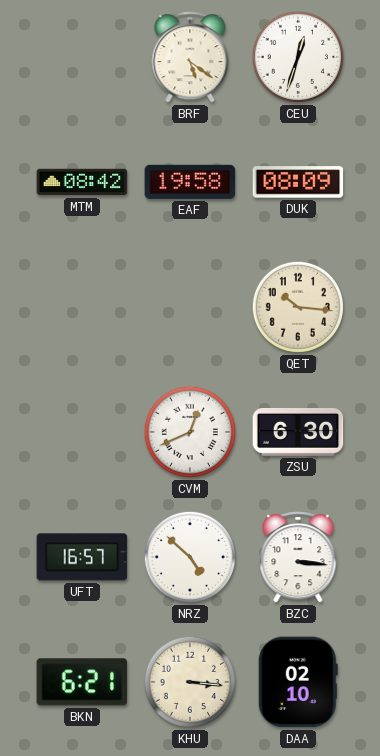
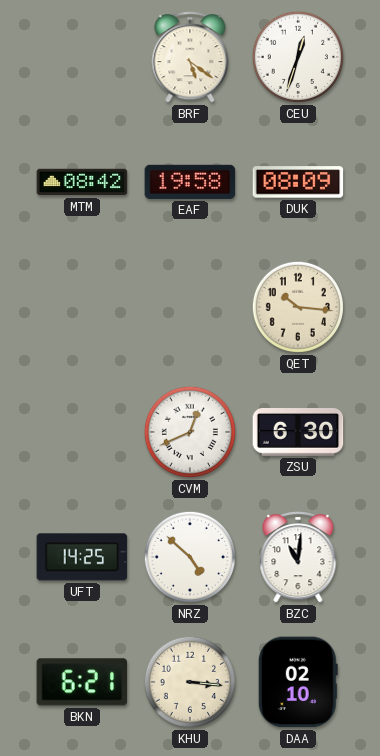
UFT: 16:57 -> 14:25
BZC: 3:16 -> 11:01
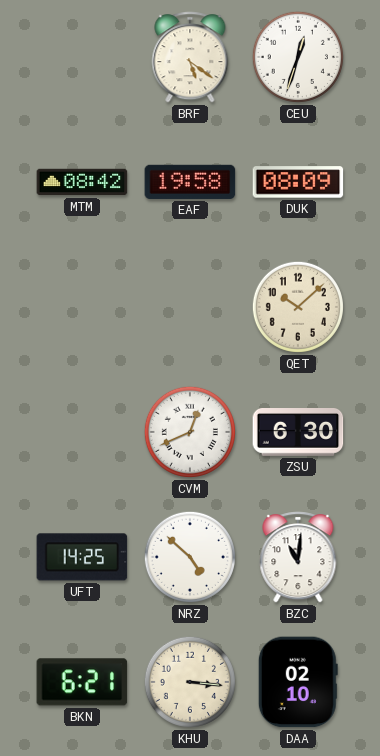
QET: 10:16 -> 10:08
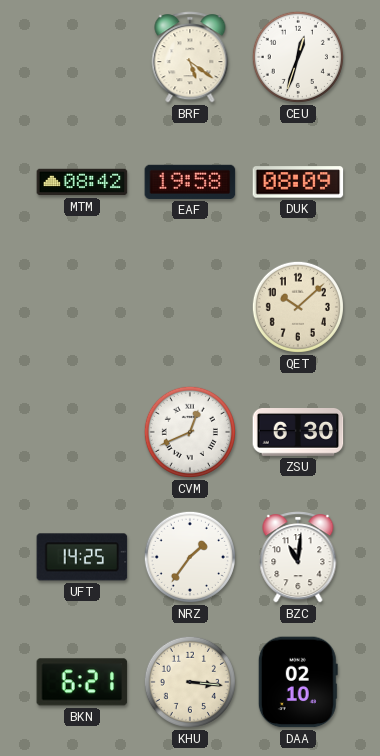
NRZ: 4:52 -> 1:36
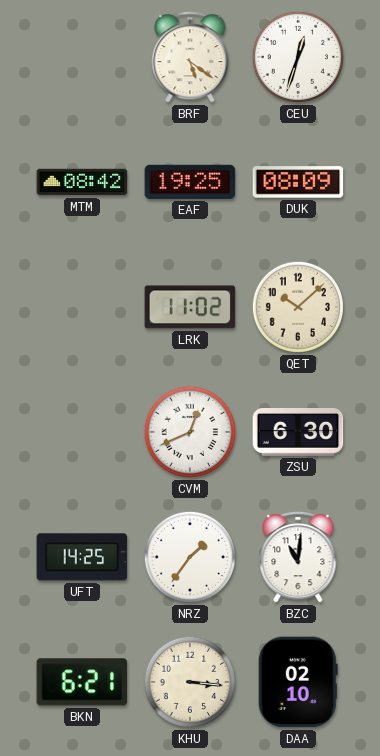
EAF: 19:58 -> 19:25
LRK: none -> 11:02
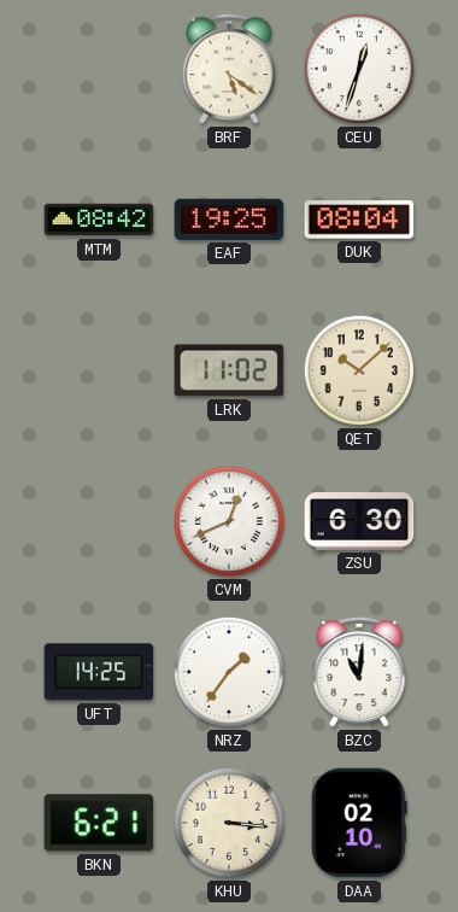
DUK: 08:09 -> 08:04
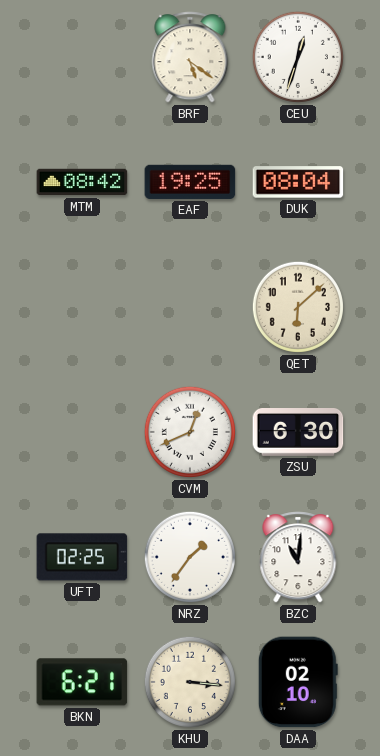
LRK: 11:02 -> none
QET: 10:08 -> 6:08
UFT: 14:25 -> 02:25
